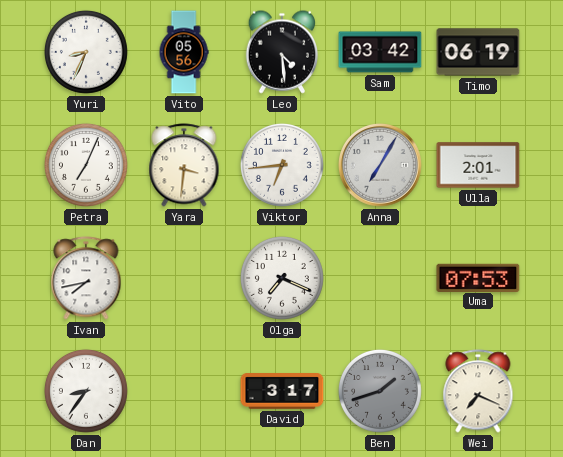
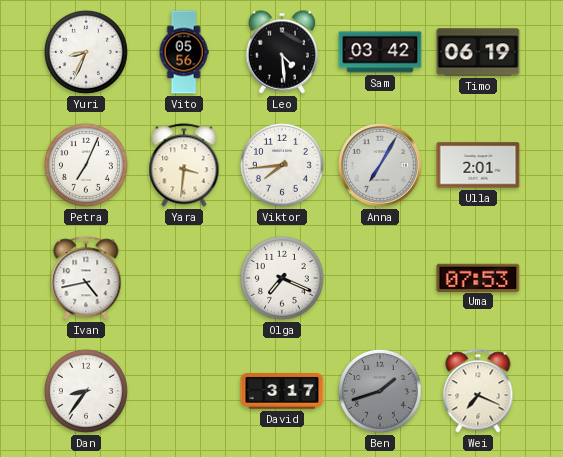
Viktor: 6:44 -> 7:44
Ivan: 7:43 -> 4:43
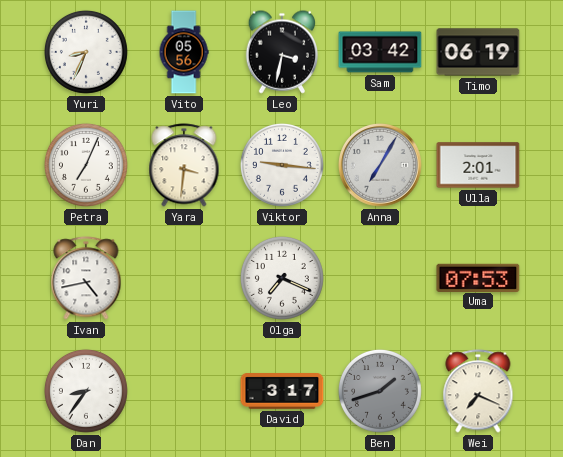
Leo: 4:29 -> 3:32
Viktor: 7:44 -> 9:16
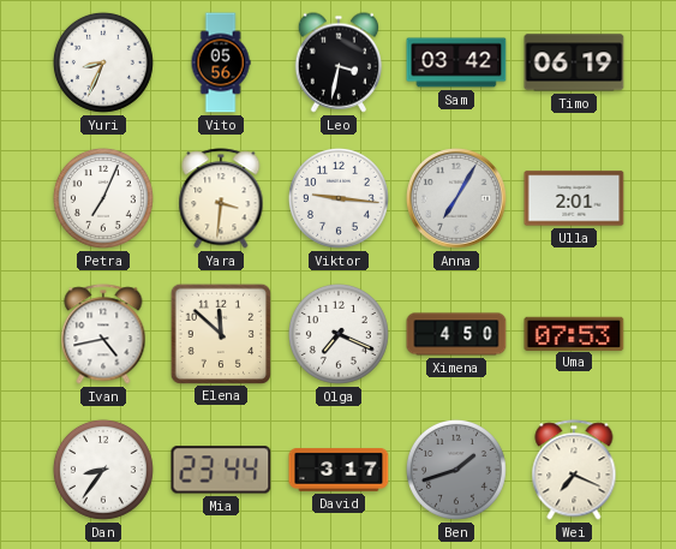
Elena: none -> 11:52
Ximena: none -> 4:50
Mia: none -> 23:44
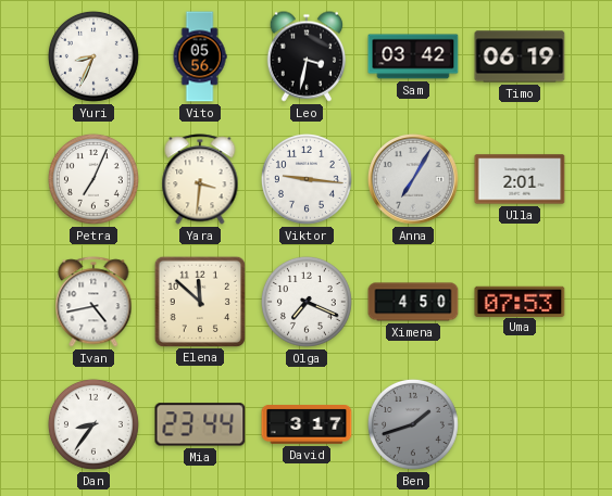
Wei: 7:19 -> none
